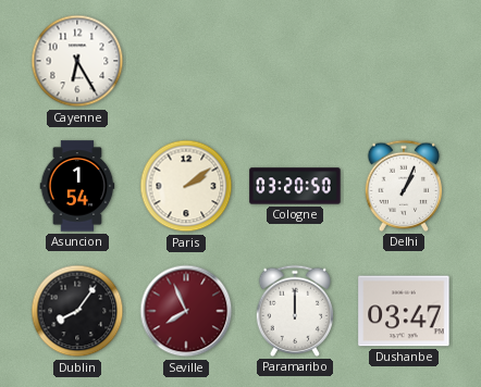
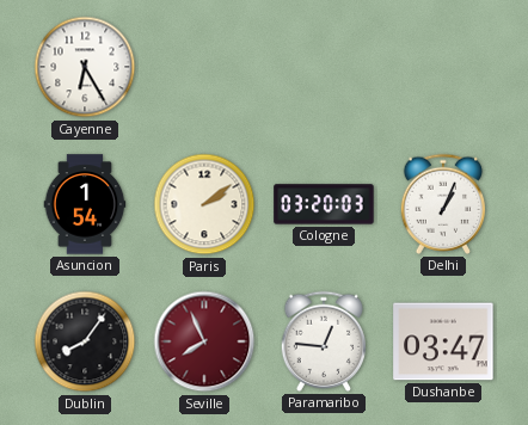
Cologne: 03:20:50 -> 03:20:03
Paramaribo: 12:00 -> 12:46
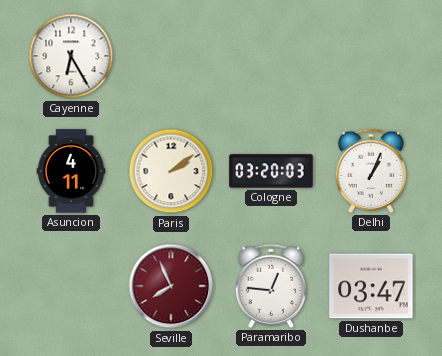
Asuncion: 1:54 -> 4:11
Dublin: 8:06 -> none
